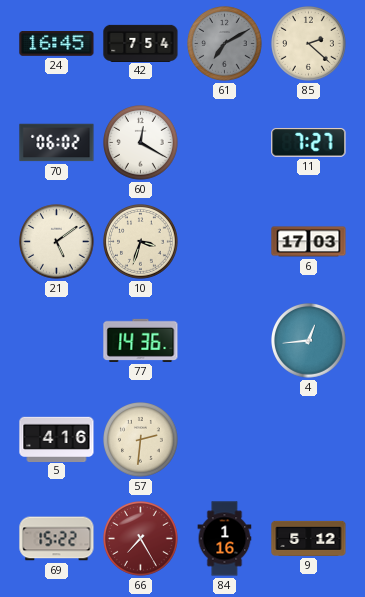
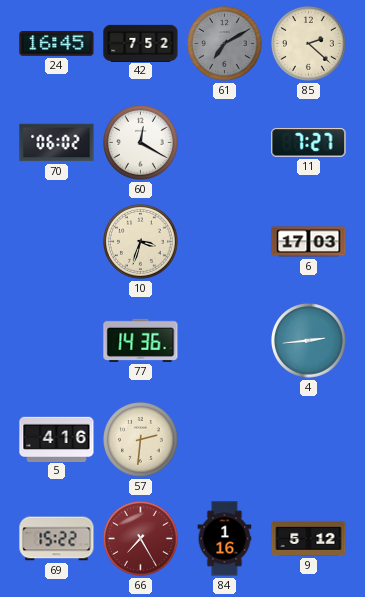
42: 7:54 -> 7:52
21: 5:09 -> none
4: 12:44 -> 2:44
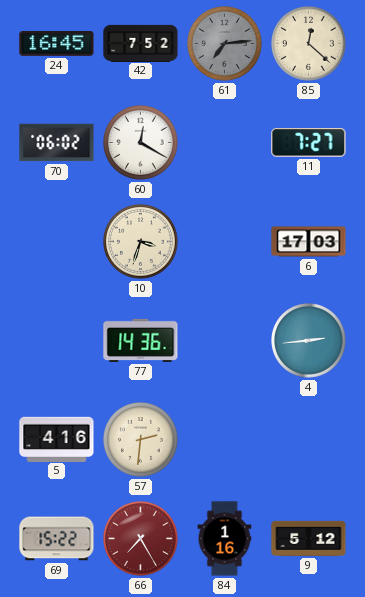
61: 7:10 -> 7:14
85: 2:22 -> 12:22
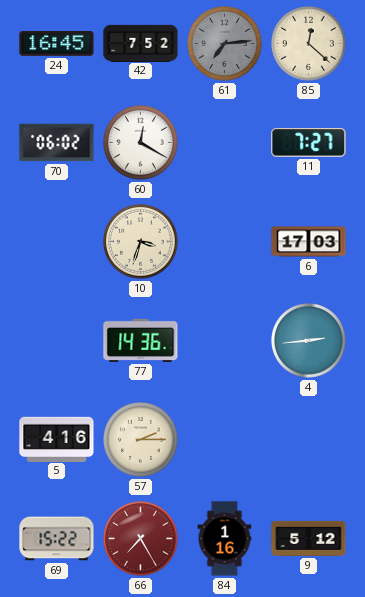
57: 2:31 -> 2:15
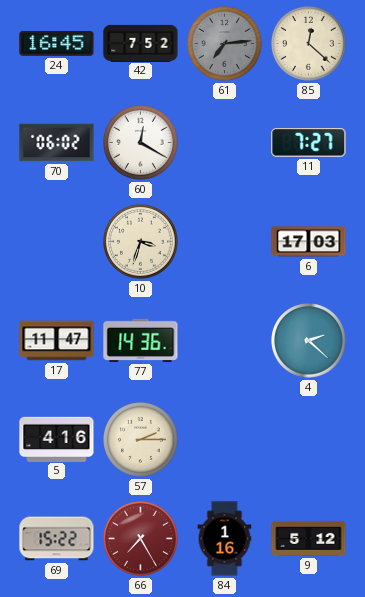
17: none -> 11:47
4: 2:44 -> 2:22
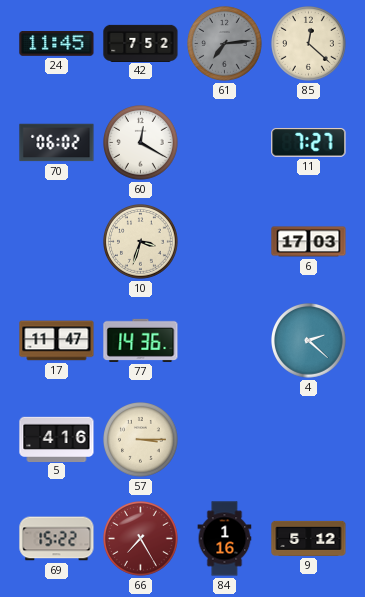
24: 16:45 -> 11:45
57: 2:15 -> 3:15
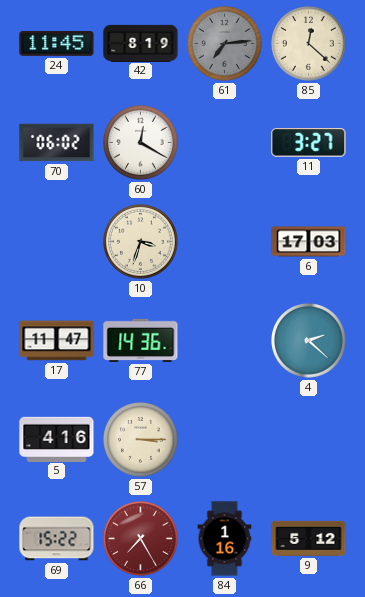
42: 7:52 -> 8:19
11: 7:27 -> 3:27
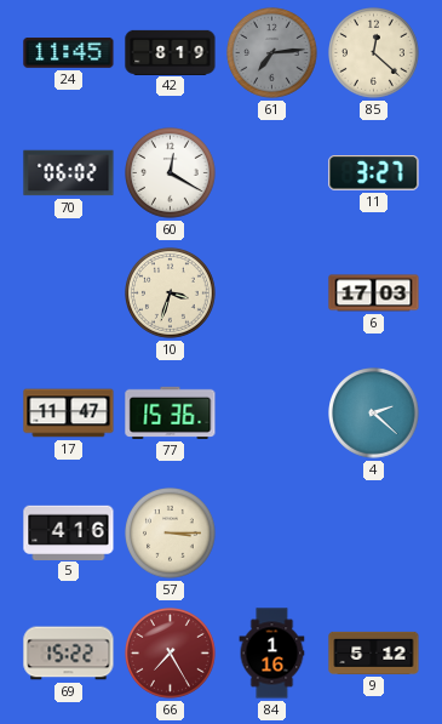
77: 14:36 -> 15:36
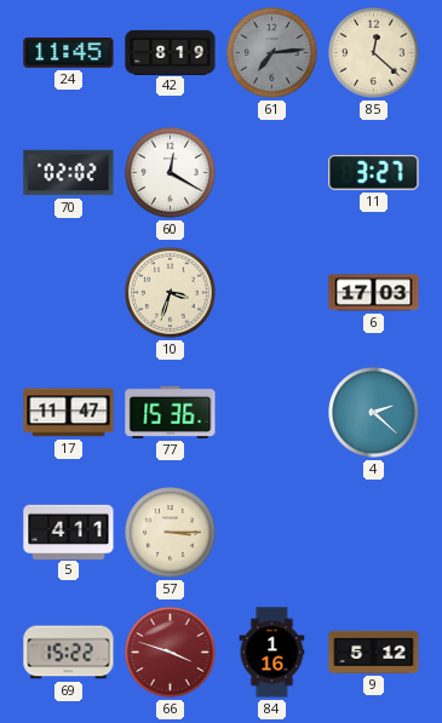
70: 06:02 -> 02:02
5: 4:16 -> 4:11
66: 7:25 -> 3:48
